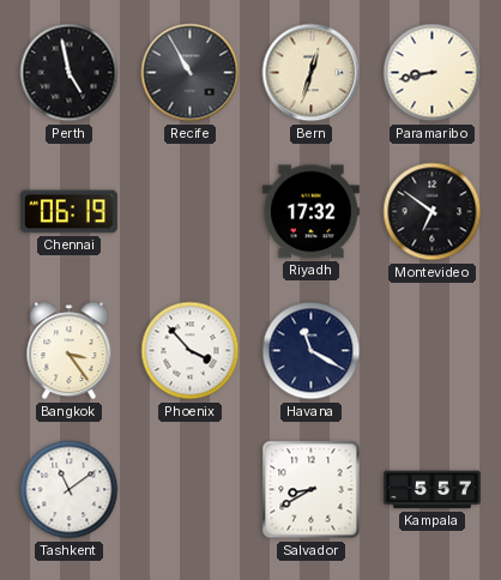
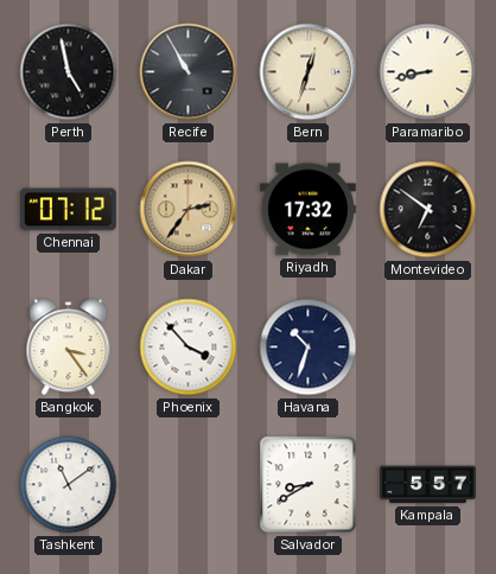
Chennai: 06:19 -> 07:12
Dakar: none -> 2:36
Havana: 11:20 -> 10:33
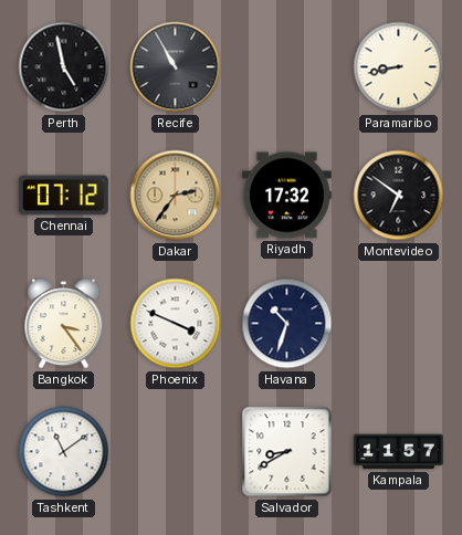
Bern: 12:33 -> none
Phoenix: 3:53 -> 3:49
Kampala: 5:57 -> 11:57
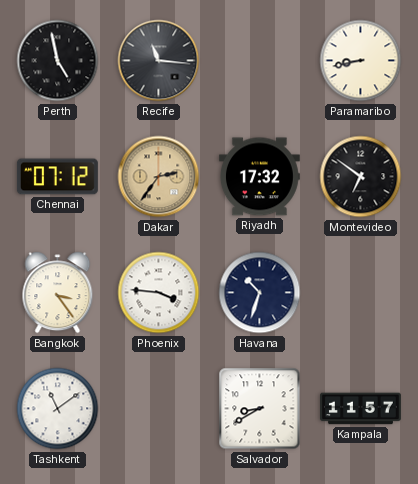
Recife: 10:55 -> 11:16
Phoenix: 3:49 -> 3:46
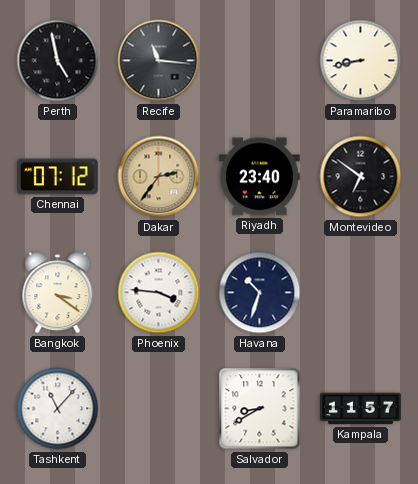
Riyadh: 17:32 -> 23:40
Bangkok: 3:24 -> 3:21
Tashkent: 11:09 -> 11:07
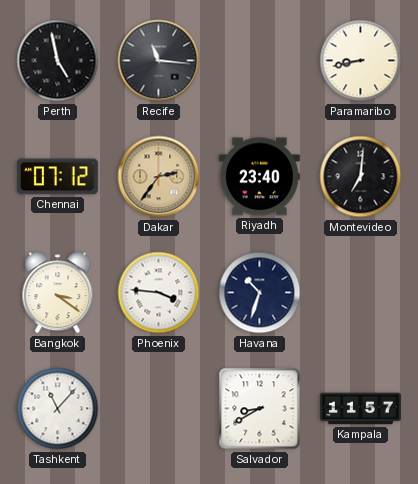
Montevideo: 6:51 -> 7:01
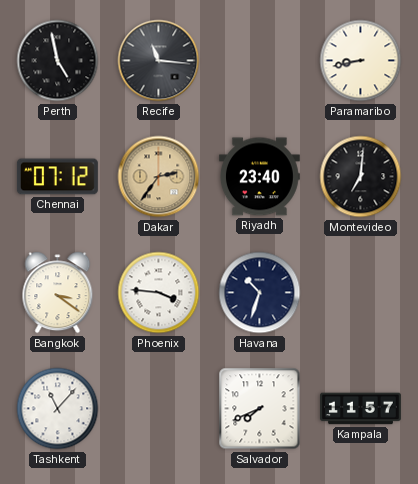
Salvador: 8:40 -> 7:41
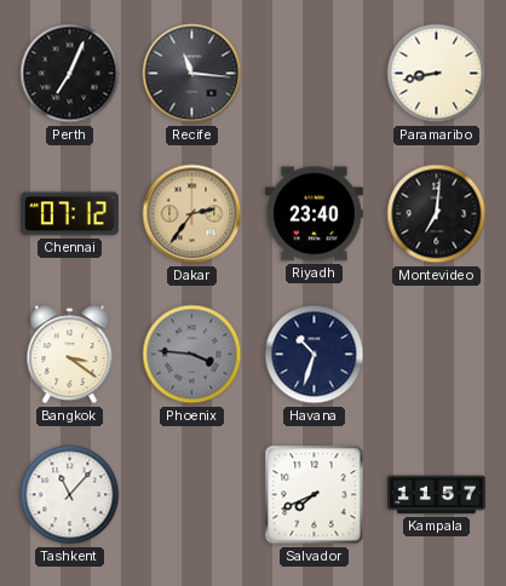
Perth: 4:58 -> 7:04
Phoenix dial: white -> grey
